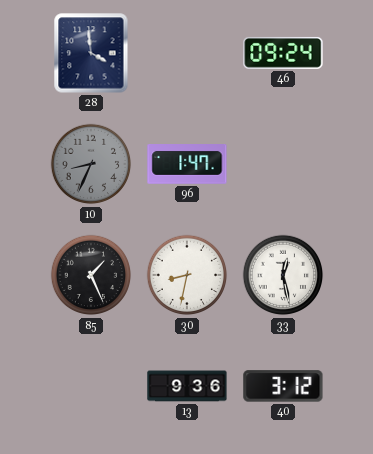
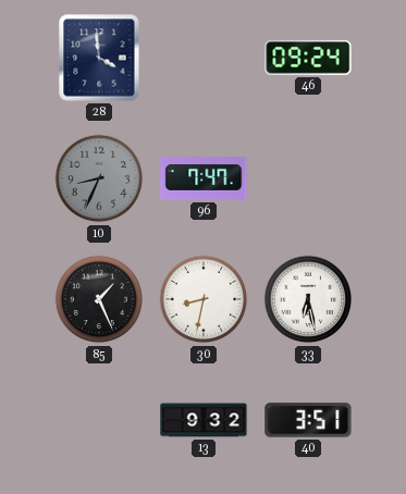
96: 1:47 -> 7:47
33: 12:28 -> 6:28
13: 9:36 -> 9:32
40: 3:12 -> 3:51
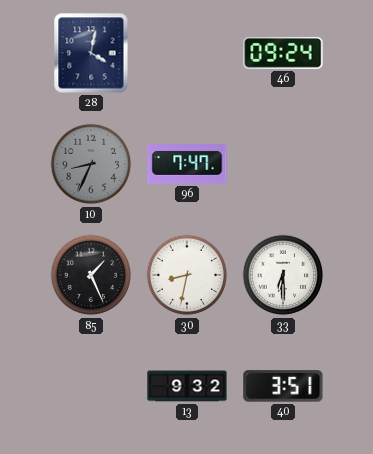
28: 3:59 -> 4:02
33: 6:28 -> 6:30
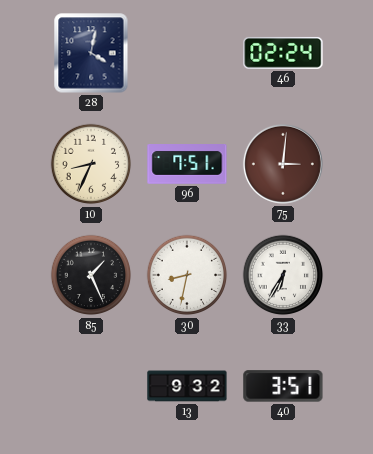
46: 09:24 -> 02:24
10 dial: grey -> cream
96: 7:47 -> 7:51
75: none -> 3:01
33: 6:30 -> 6:35
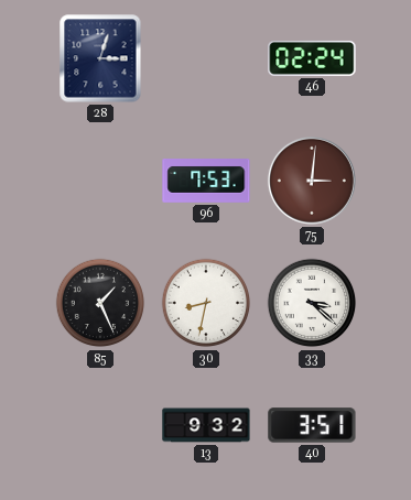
28: 4:02 -> 3:03
10: 8:34 -> none
96: 7:51 -> 7:53
33: 6:35 -> 3:22
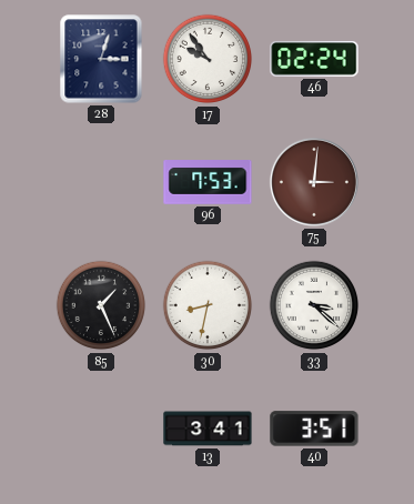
17: none -> 9:54
13: 9:32 -> 3:41
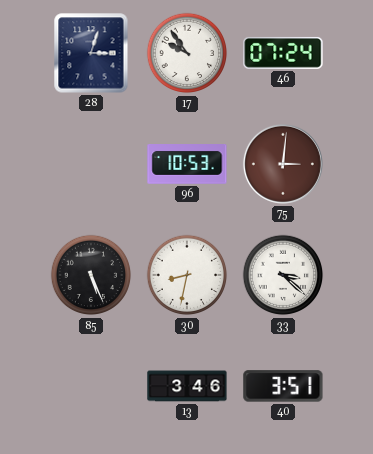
46: 02:24 -> 07:24
96: 7:53 -> 10:53
85: 1:26 -> 5:26
13: 3:41 -> 3:46
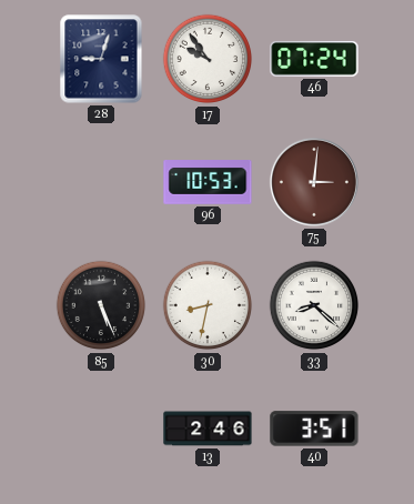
28: 3:03 -> 9:03
33: 3:22 -> 8:22
13: 3:46 -> 2:46
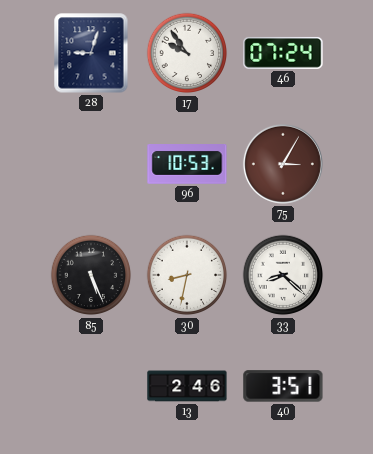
75: 3:01 -> 3:05
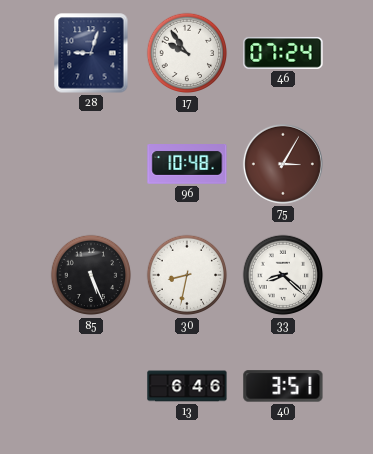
96: 10:53 -> 10:48
13: 2:46 -> 6:46
